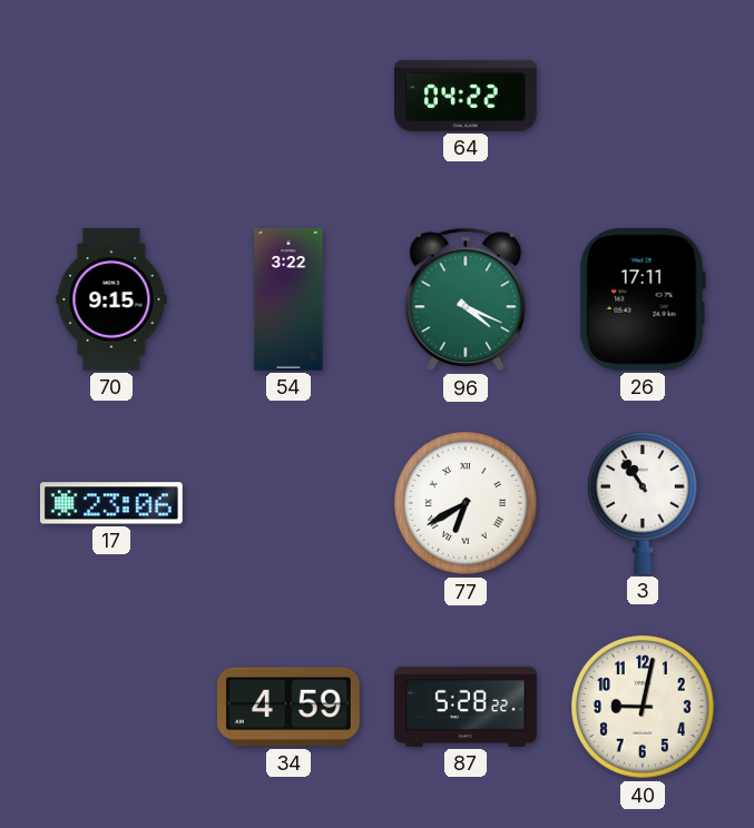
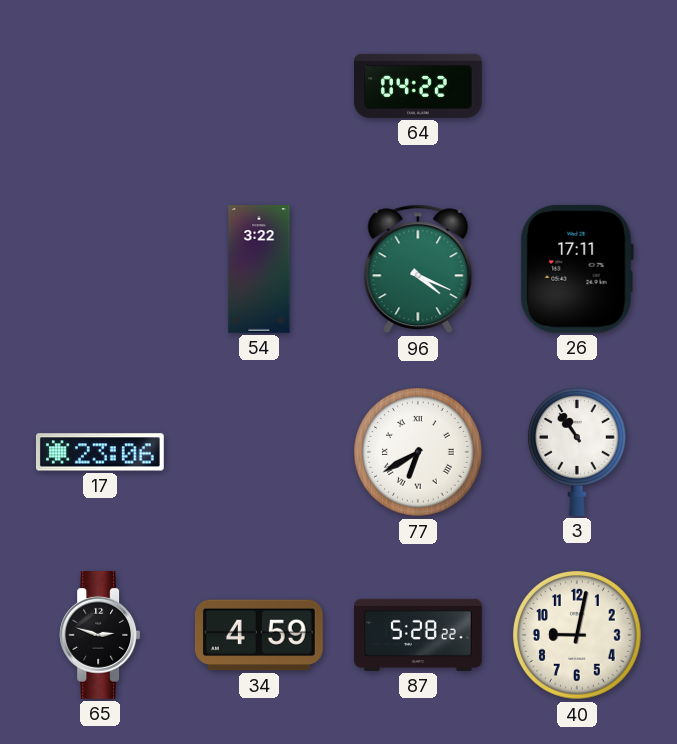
70: 9:15 -> none
65: none -> 2:48
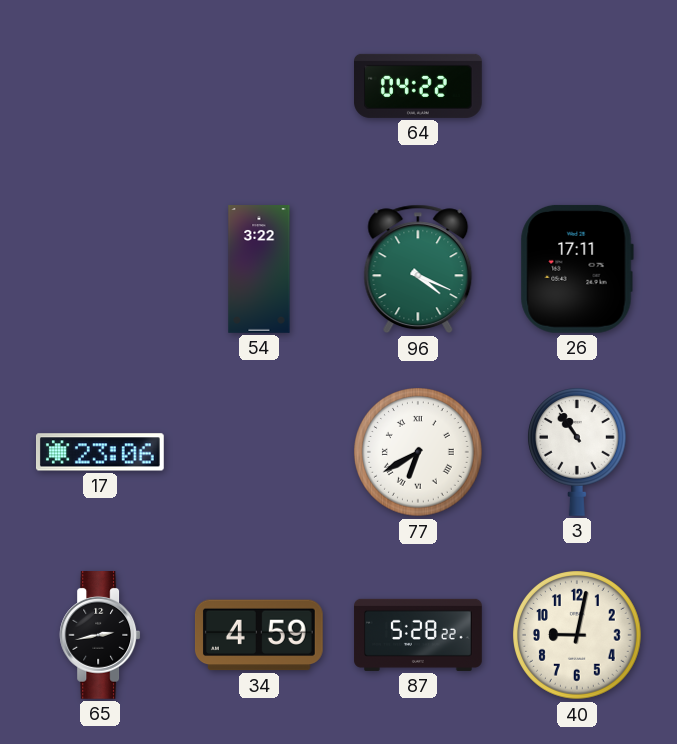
65: 2:48 -> 2:43
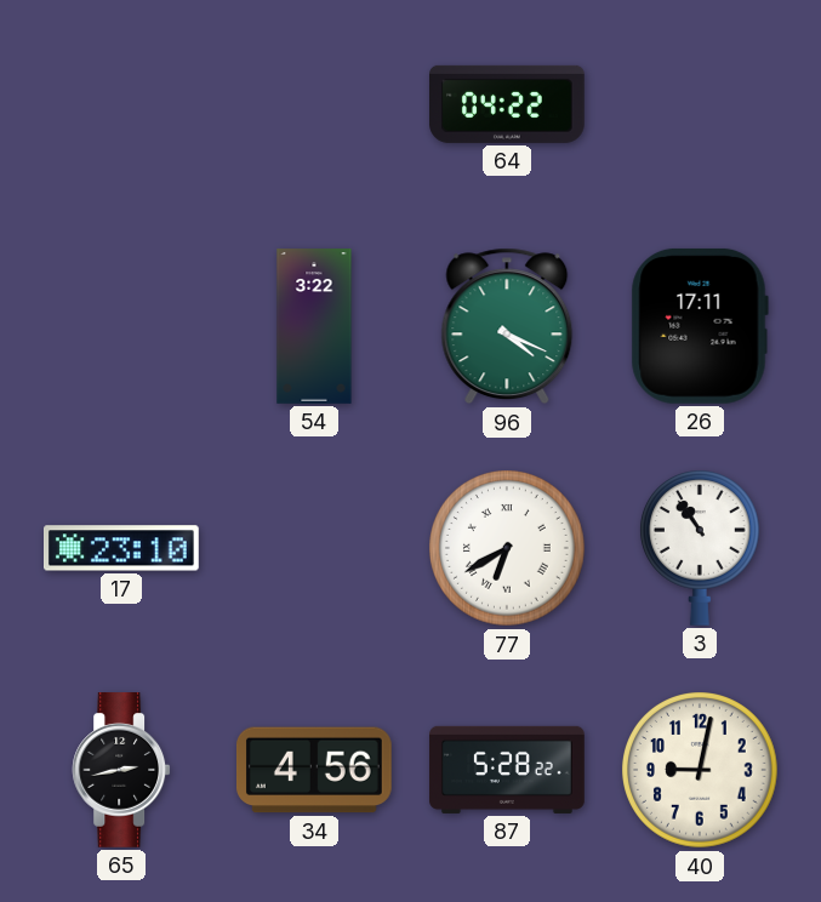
17: 23:06 -> 23:10
34: 4:59 -> 4:56
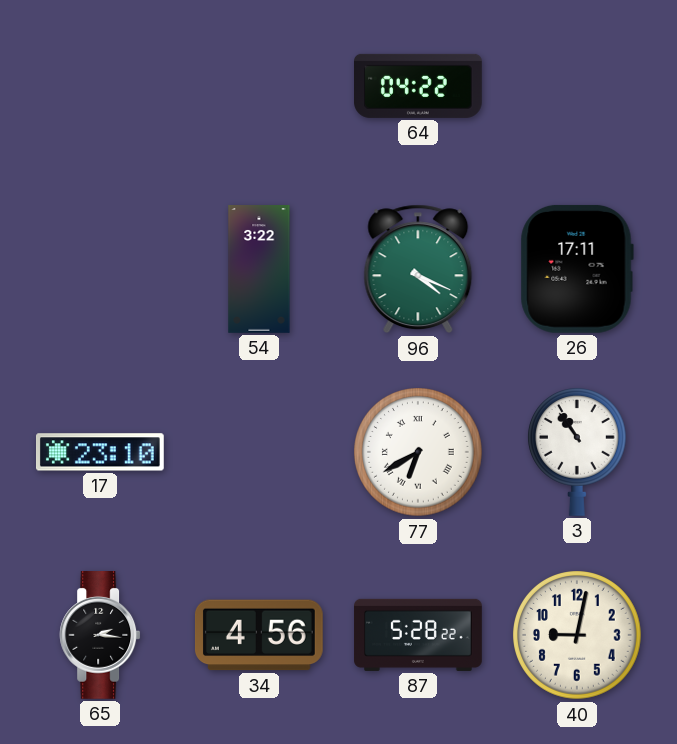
65: 2:43 -> 2:16
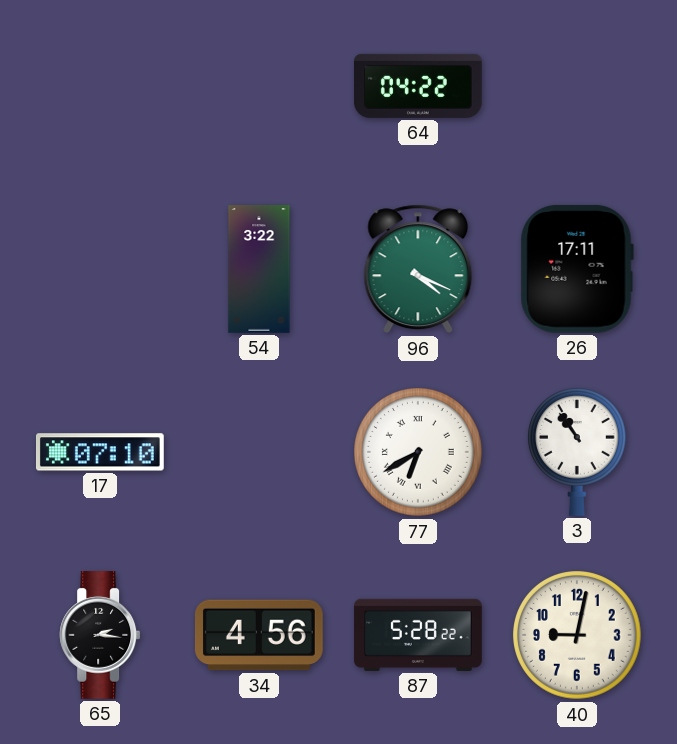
17: 23:10 -> 07:10
